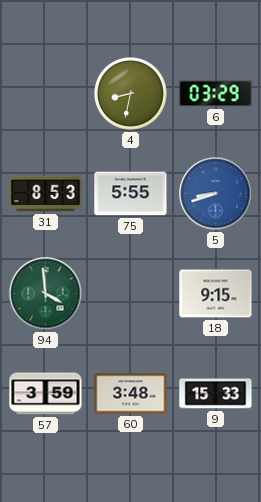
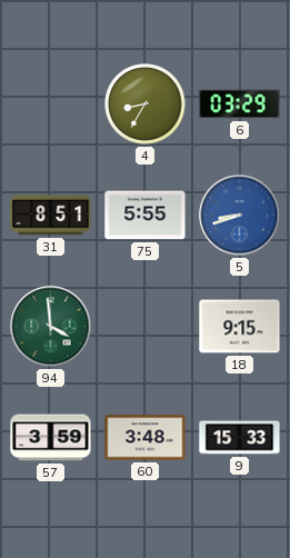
4: 8:32 -> 8:35
31: 8:53 -> 8:51
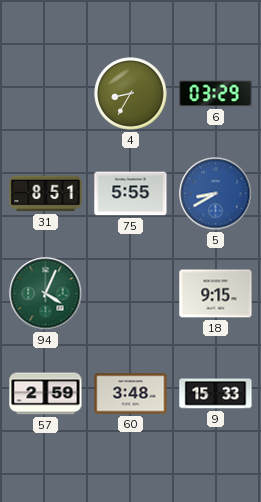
5: 8:42 -> 8:40
94: 3:59 -> 4:04
57: 3:59 -> 2:59
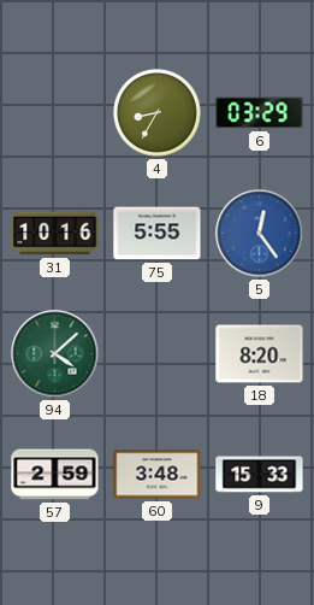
31: 8:51 -> 10:16
5: 8:40 -> 12:24
94: 4:04 -> 4:08
18: 9:15 -> 8:20
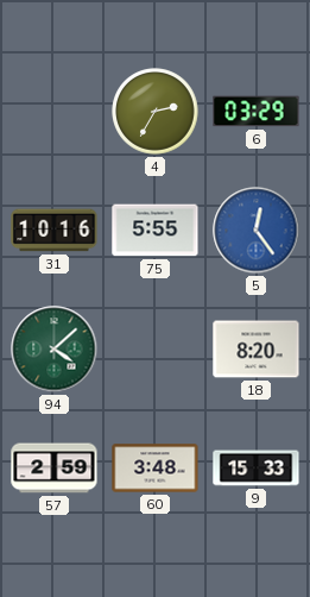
4: 8:35 -> 2:35
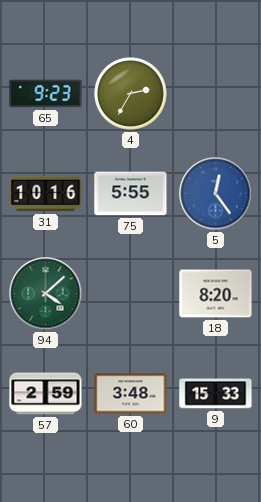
65: none -> 9:23
6: 03:29 -> none
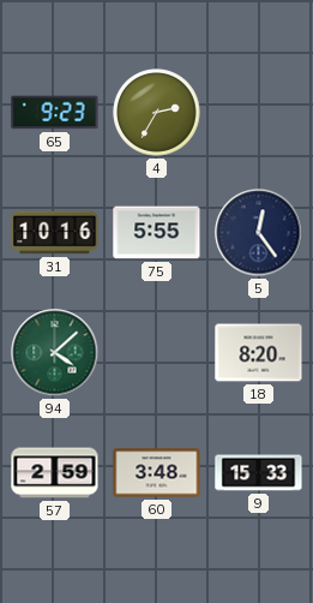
5 dial: blue -> navy
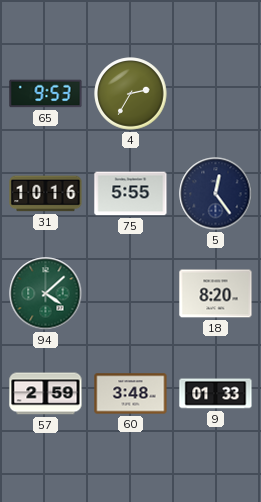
65: 9:23 -> 9:53
9: 15:33 -> 01:33
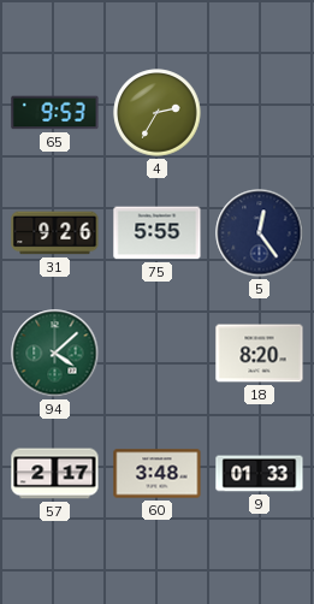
31: 10:16 -> 9:26
57: 2:59 -> 2:17
